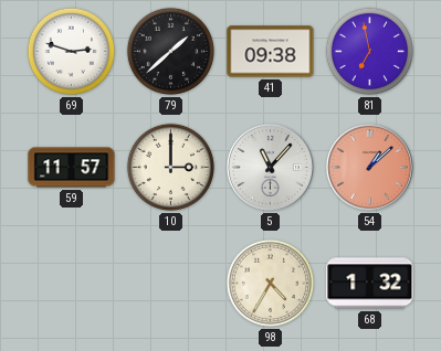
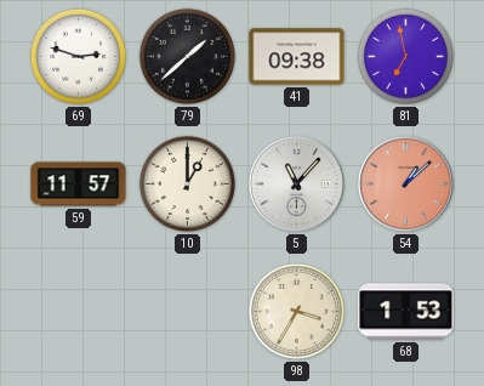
10: 3:00 -> 1:00
98: 4:35 -> 3:35
68: 1:32 -> 1:53
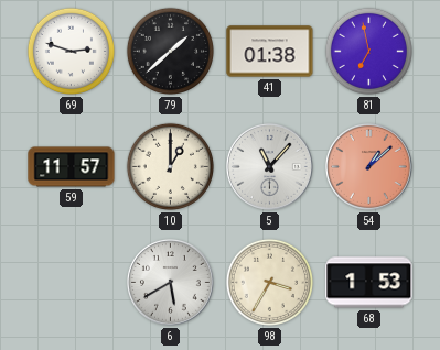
41: 09:38 -> 01:38
6: none -> 5:40
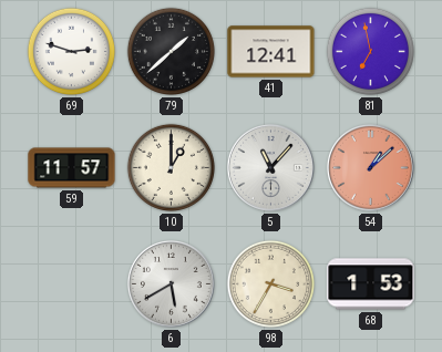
41: 01:38 -> 12:41
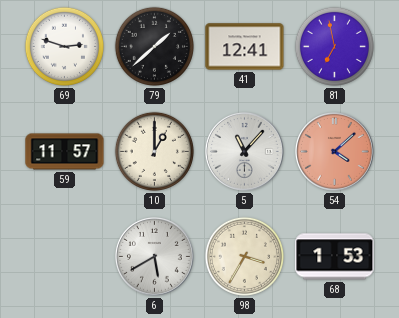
54: 1:08 -> 4:08
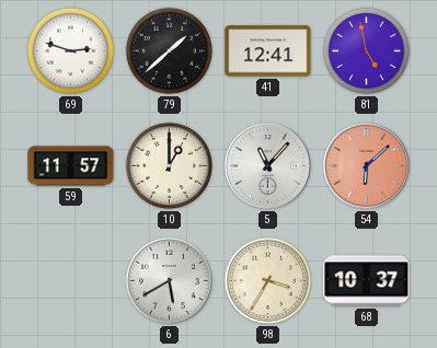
81: 6:58 -> 4:58
54: 4:08 -> 6:08
68: 1:53 -> 10:37
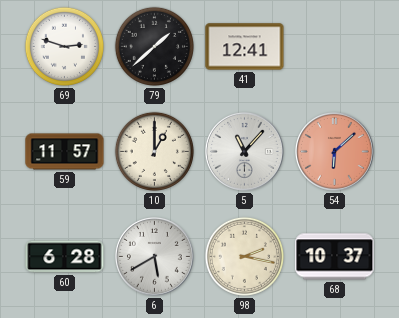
81: 4:58 -> none
60: none -> 6:28
98: 3:35 -> 2:17
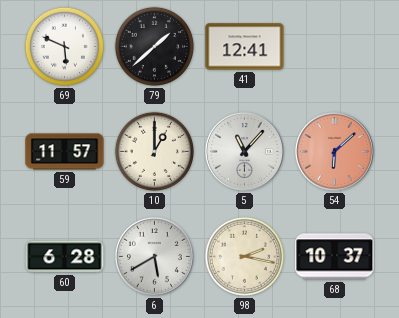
69: 2:48 -> 5:49
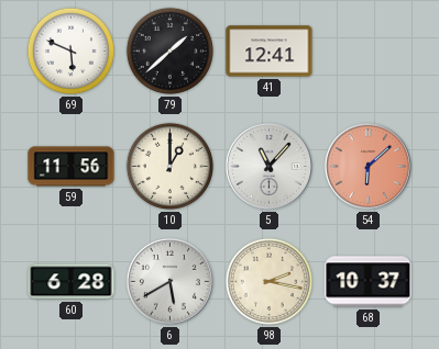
59: 11:57 -> 11:56
